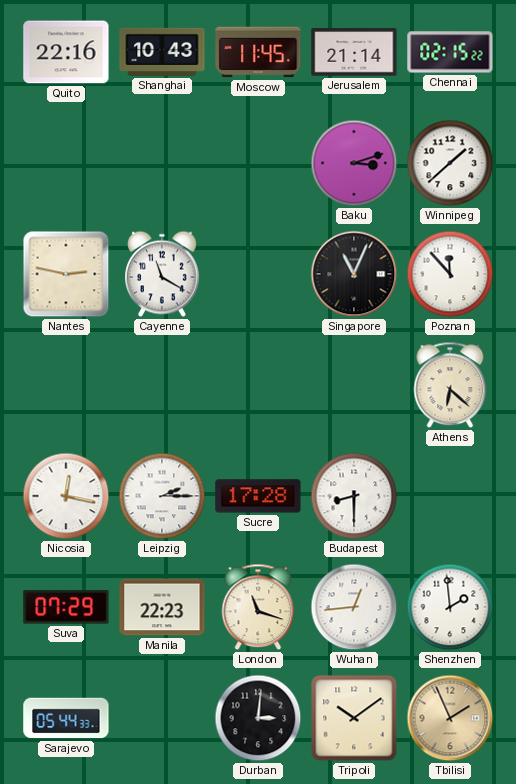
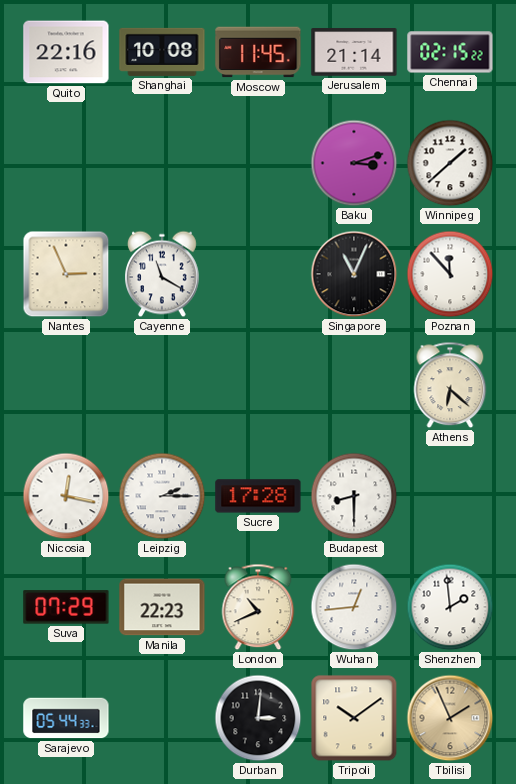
Shanghai: 10:43 -> 10:08
Nantes: 2:47 -> 2:56
London: 11:18 -> 10:41
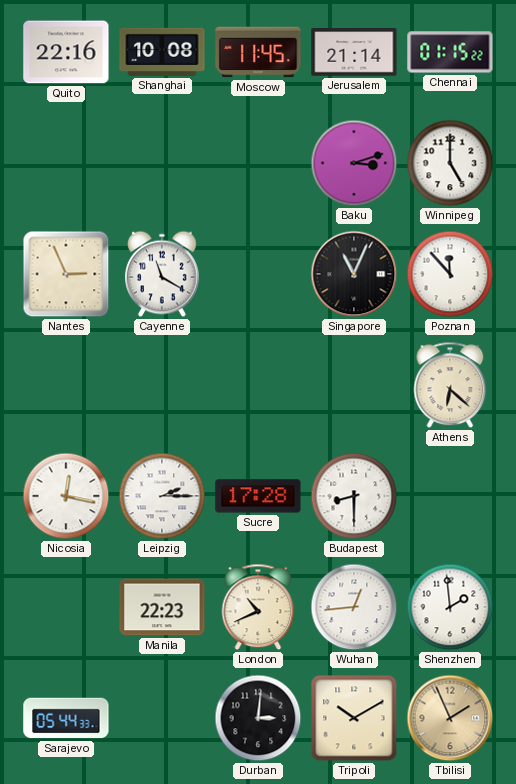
Chennai: 02:15 -> 01:15
Winnipeg: 1:38 -> 5:00
Suva: 07:29 -> none
Tripoli: 10:09 -> 10:10
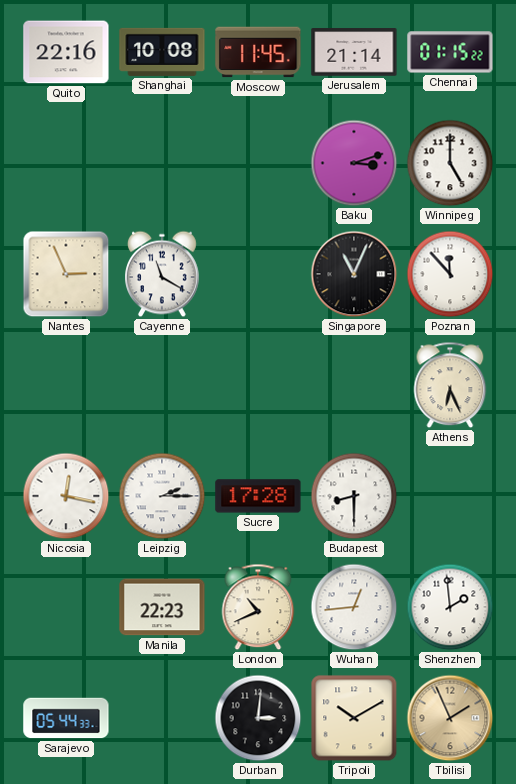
Athens: 6:22 -> 6:26
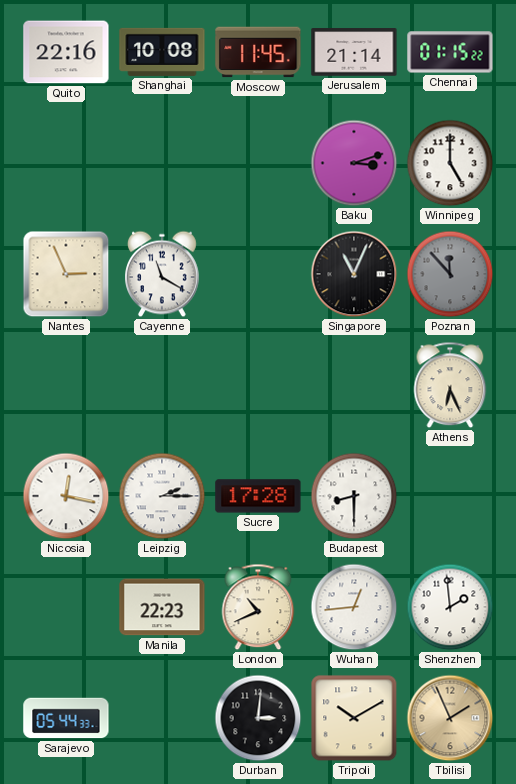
Poznan dial: white -> grey
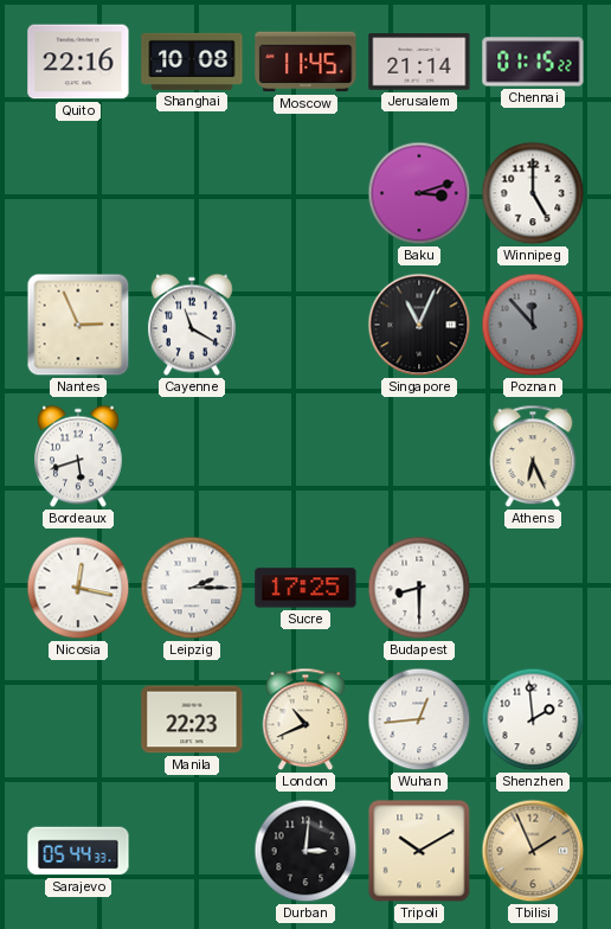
Bordeaux: none -> 5:42
Sucre: 17:28 -> 17:25
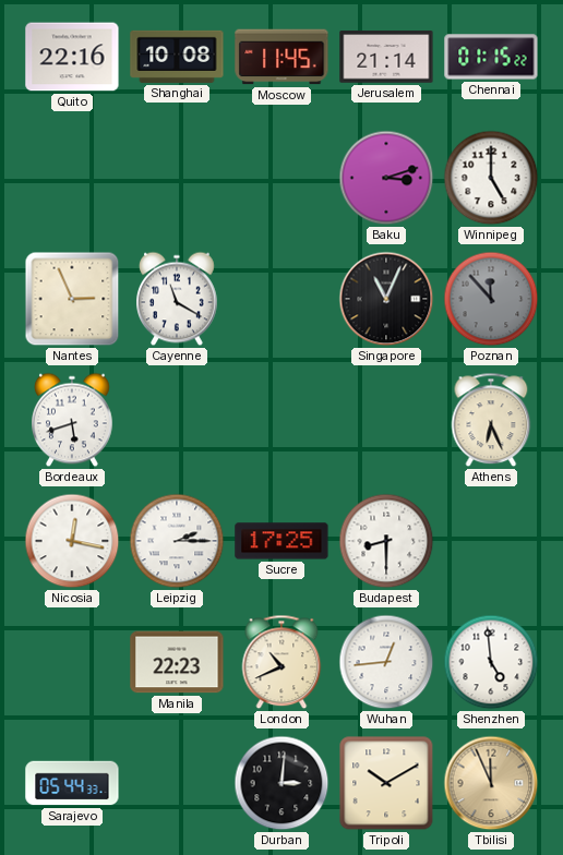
Shenzhen: 1:59 -> 4:59
Tbilisi: 1:56 -> 11:56
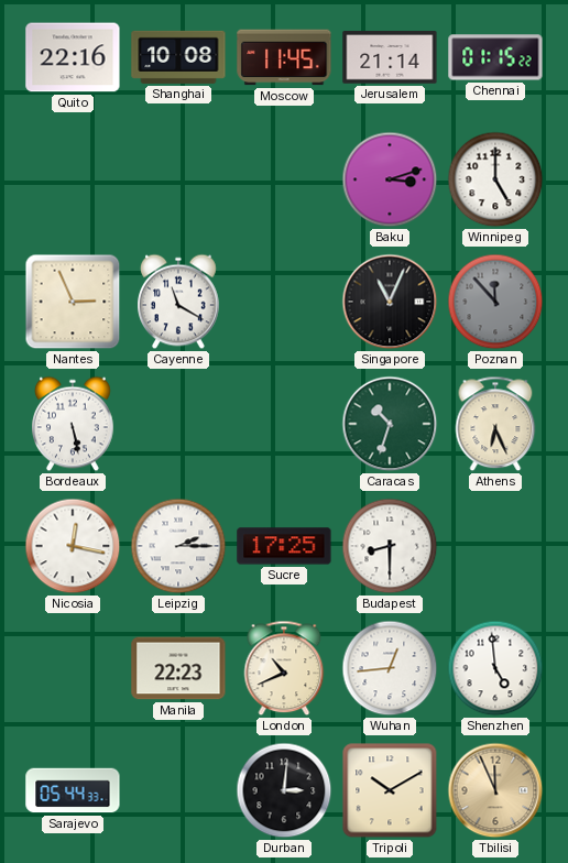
Bordeaux: 5:42 -> 5:28
Caracas: none -> 10:33
